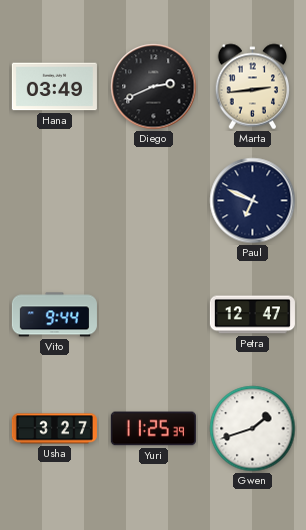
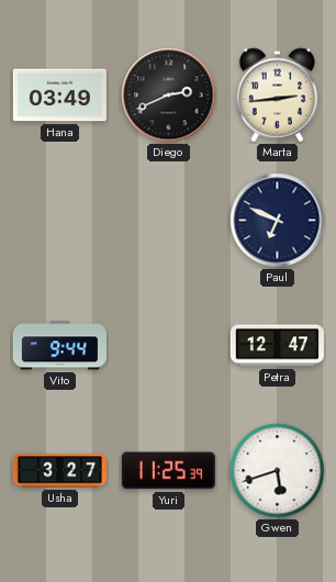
Gwen: 1:42 -> 5:42
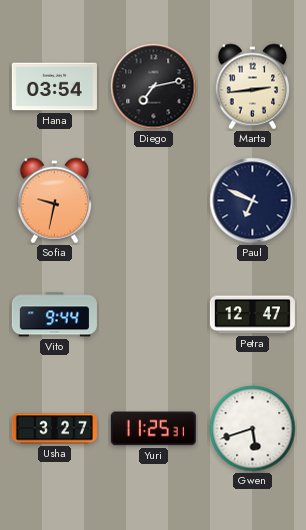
Hana: 03:49 -> 03:54
Diego: 2:41 -> 7:13
Sofia: none -> 9:32
Yuri: 11:25:39 -> 11:25:31
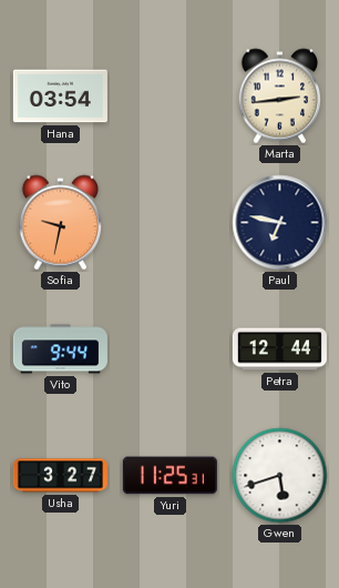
Diego: 7:13 -> none
Paul: 6:49 -> 6:47
Petra: 12:47 -> 12:44
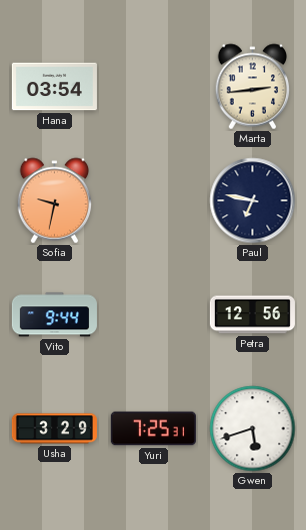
Petra: 12:44 -> 12:56
Usha: 3:27 -> 3:29
Yuri: 11:25 -> 7:25
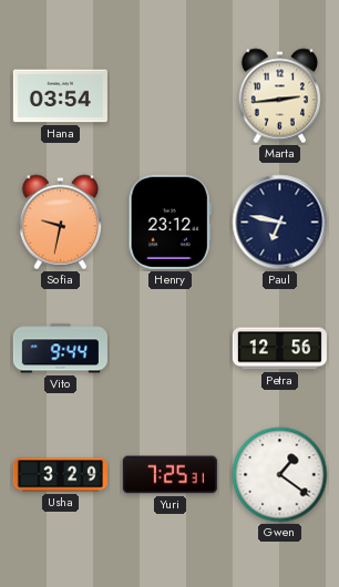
Henry: none -> 23:12
Gwen: 5:42 -> 1:21
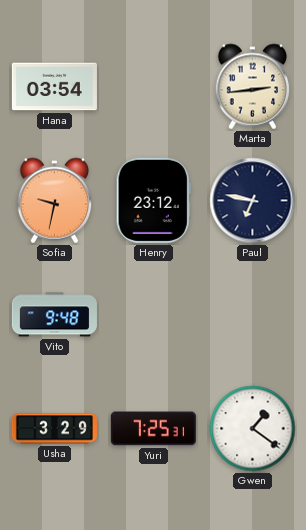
Vito: 9:44 -> 9:48
Petra: 12:56 -> none
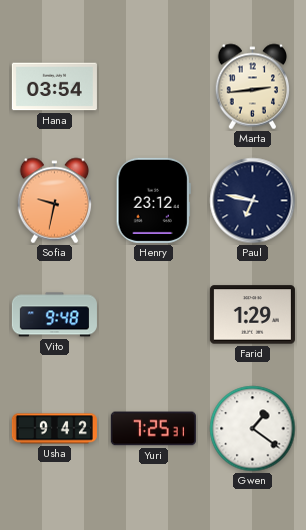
Farid: none -> 1:29
Usha: 3:29 -> 9:42
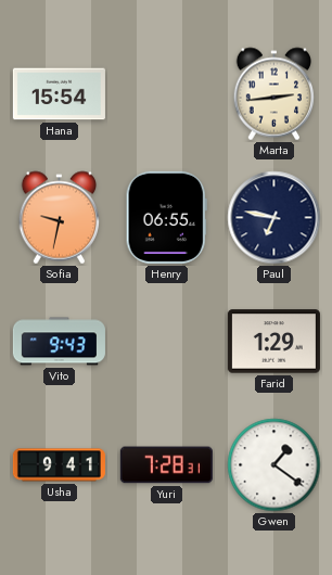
Hana: 03:54 -> 15:54
Henry: 23:12 -> 06:55
Vito: 9:48 -> 9:43
Usha: 9:42 -> 9:41
Yuri: 7:25 -> 7:28
